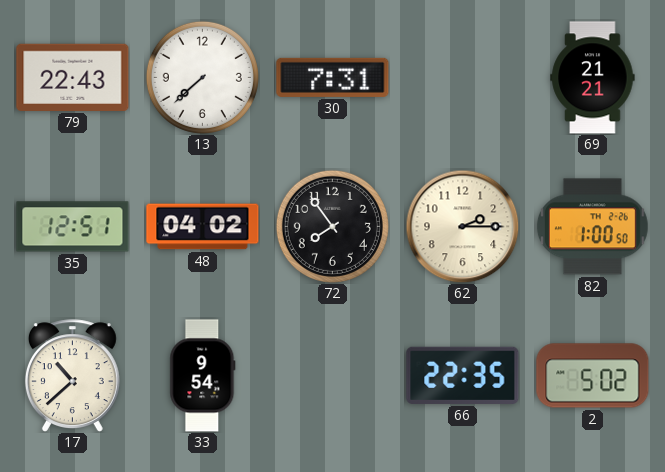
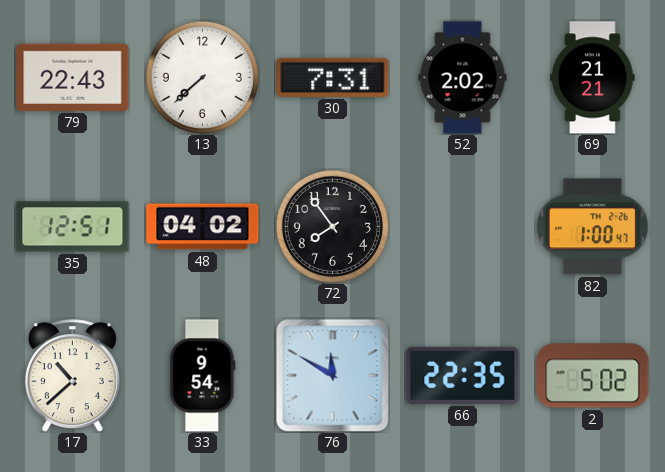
52: none -> 2:02
62: 2:15 -> none
82: 1:00:50 -> 1:00:47
76: none -> 11:50
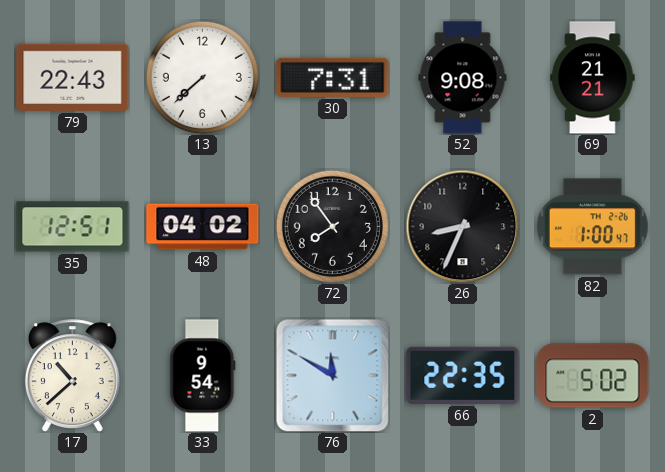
52: 2:02 -> 9:08
26: none -> 8:34
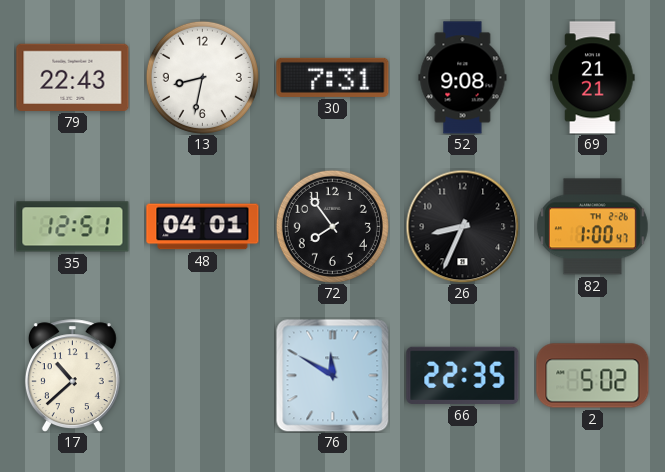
13: 7:38 -> 8:32
48: 04:02 -> 04:01
33: 9:54 -> none
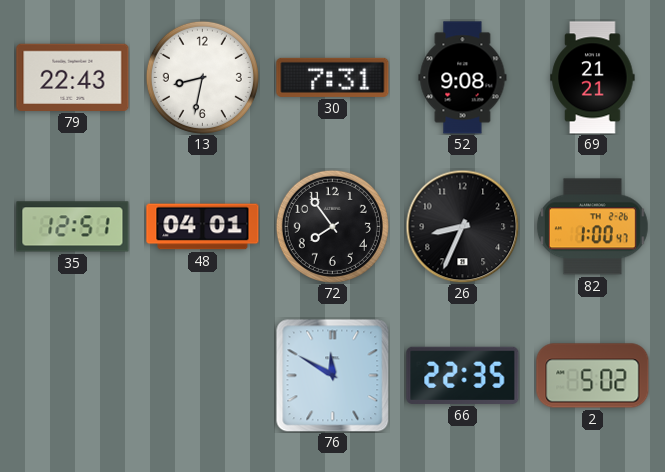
17: 10:38 -> none
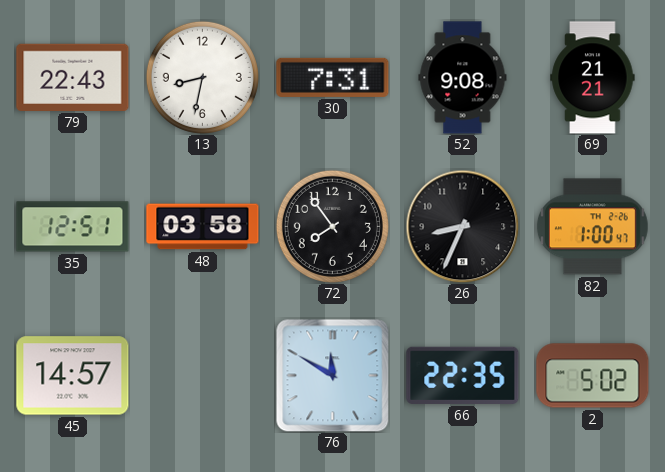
48: 04:01 -> 03:58
45: none -> 14:57
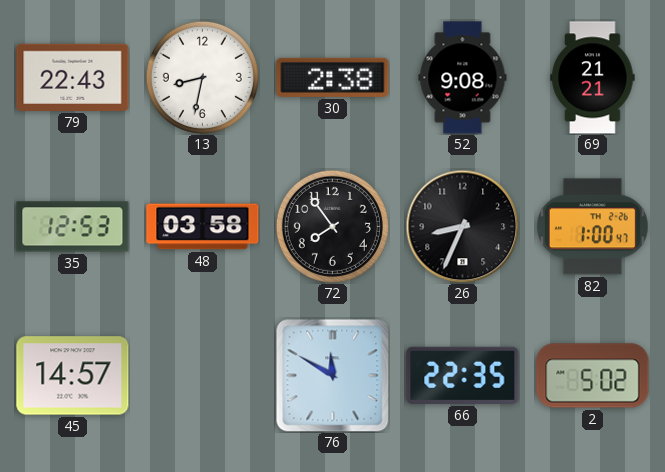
30: 7:31 -> 2:38
35: 12:51 -> 12:53
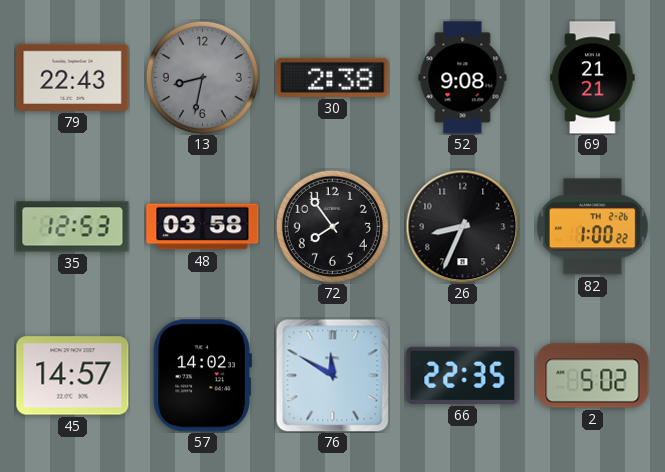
13 dial: white -> grey
82: 1:00:47 -> 1:00:22
57: none -> 14:02
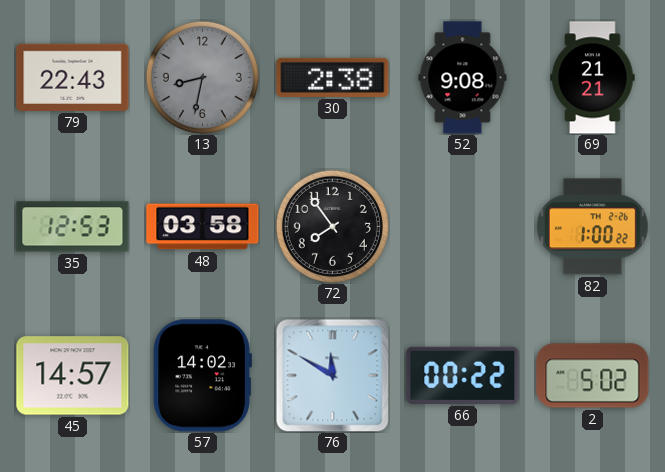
26: 8:34 -> none
66: 22:35 -> 00:22
